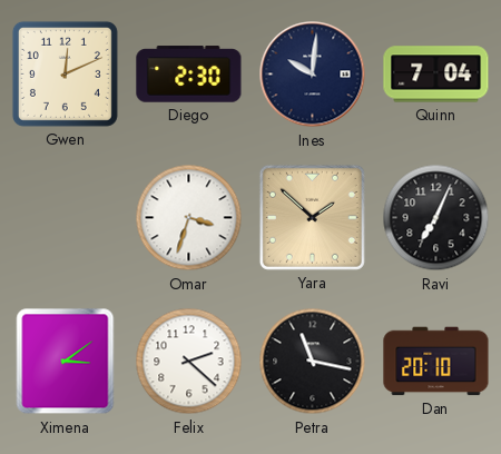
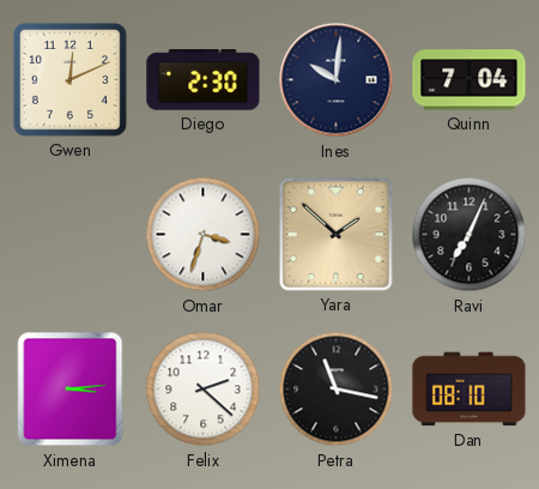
Ximena: 3:09 -> 3:14
Dan: 20:10 -> 08:10
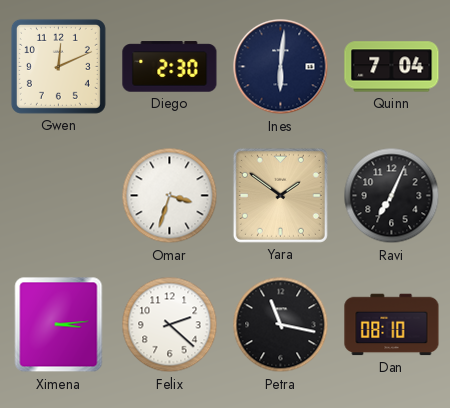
Ines: 10:01 -> 6:01
Yara: 1:52 -> 1:51
